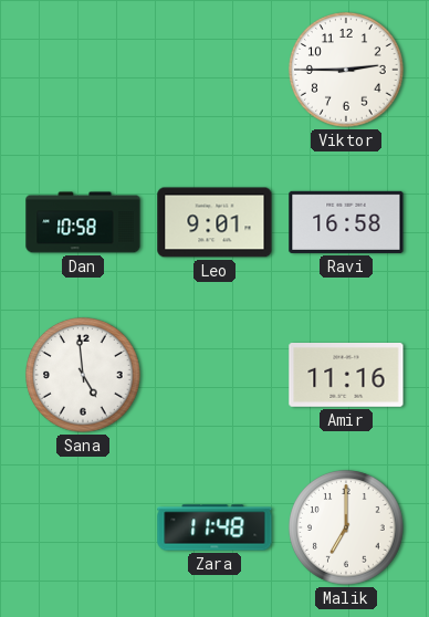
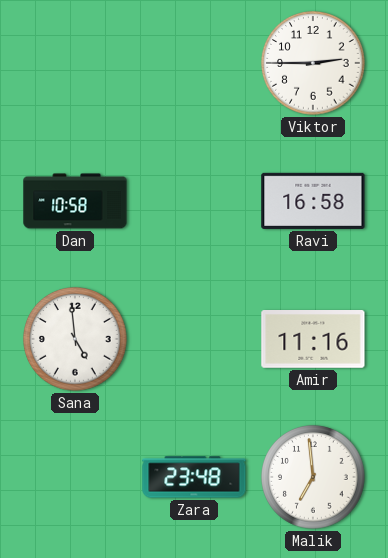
Leo: 9:01 -> none
Zara: 11:48 -> 23:48
Malik: 7:00 -> 6:59
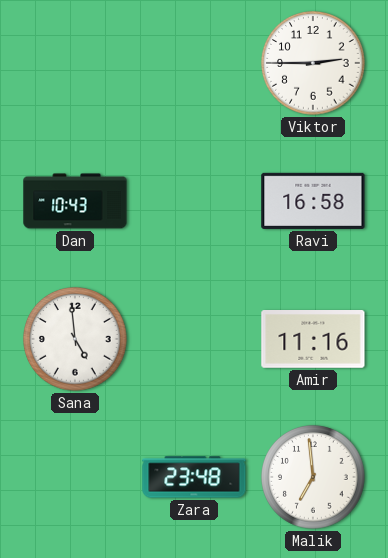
Dan: 10:58 -> 10:43
